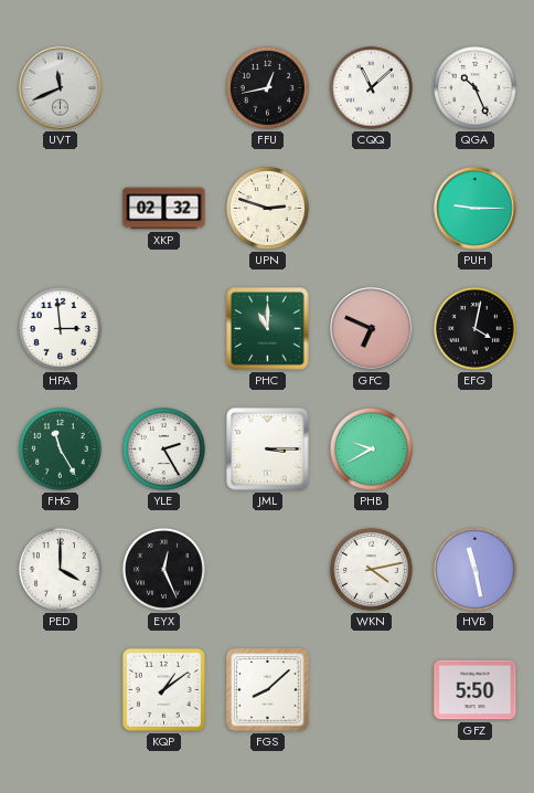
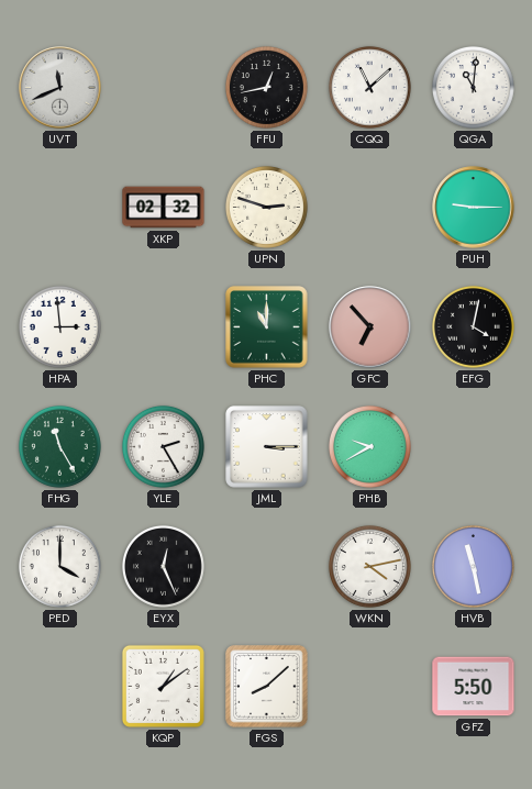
QGA: 10:26 -> 11:01
GFC: 6:49 -> 6:53
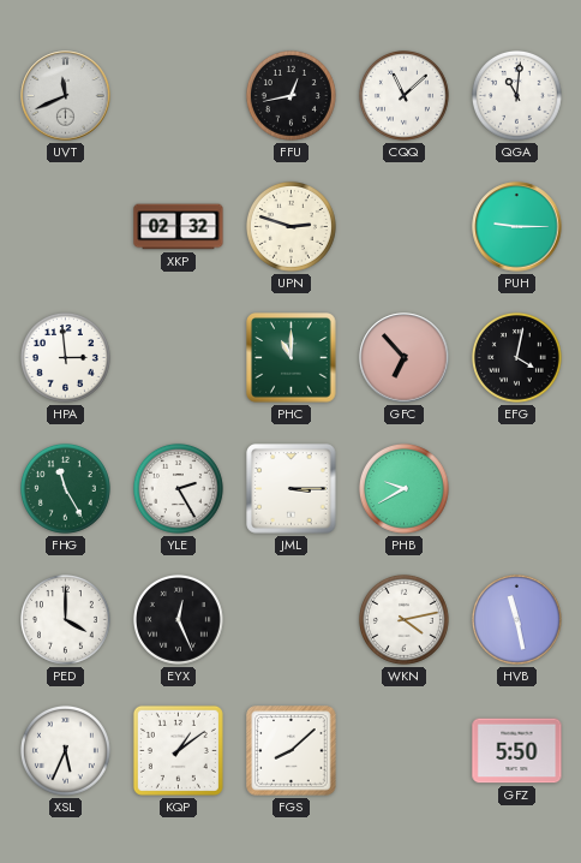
XSL: none -> 5:34
